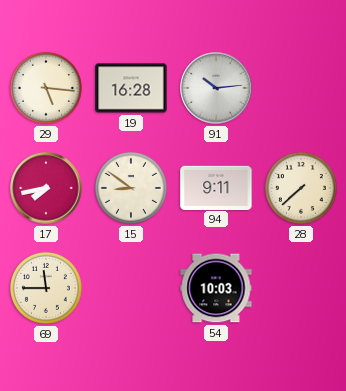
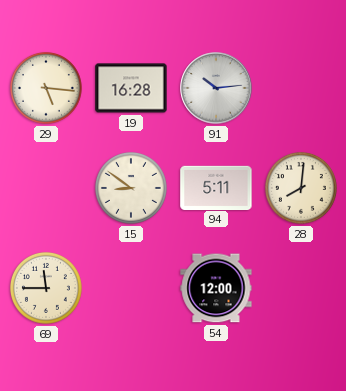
17: 7:43 -> none
94: 9:11 -> 5:11
28: 7:38 -> 8:01
54: 10:03 -> 12:00
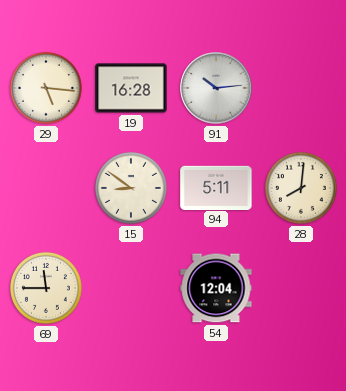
54: 12:00 -> 12:04
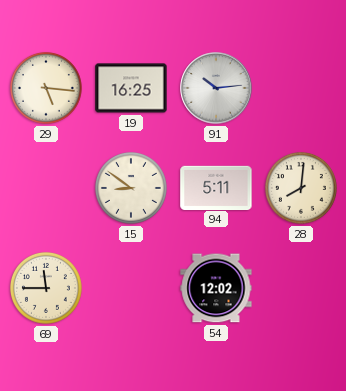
19: 16:28 -> 16:25
54: 12:04 -> 12:02
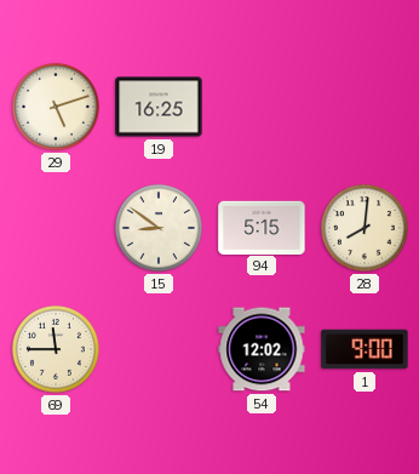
29: 5:16 -> 5:12
91: 10:14 -> none
94: 5:11 -> 5:15
1: none -> 9:00
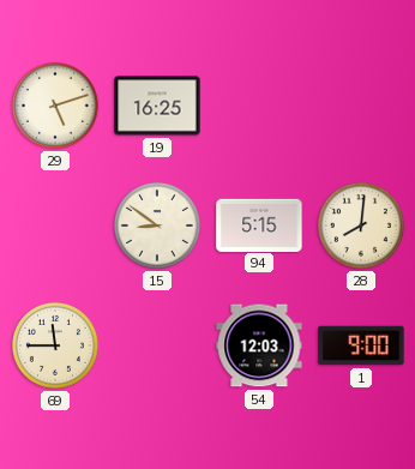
54: 12:02 -> 12:03
